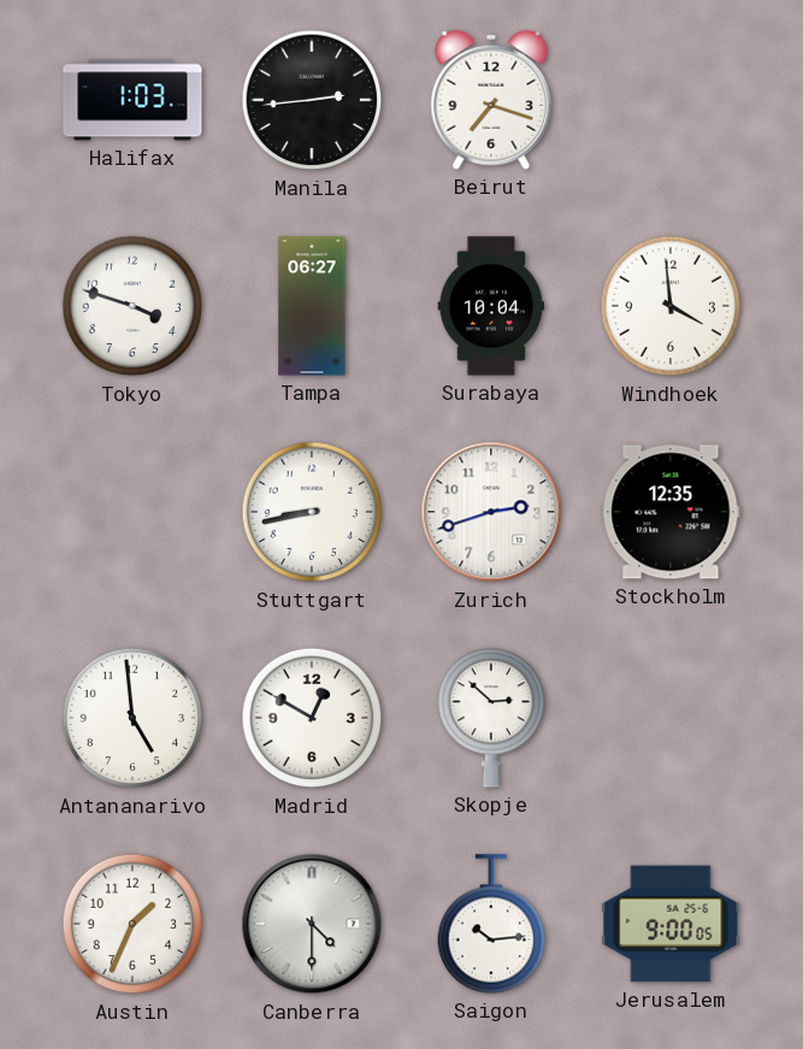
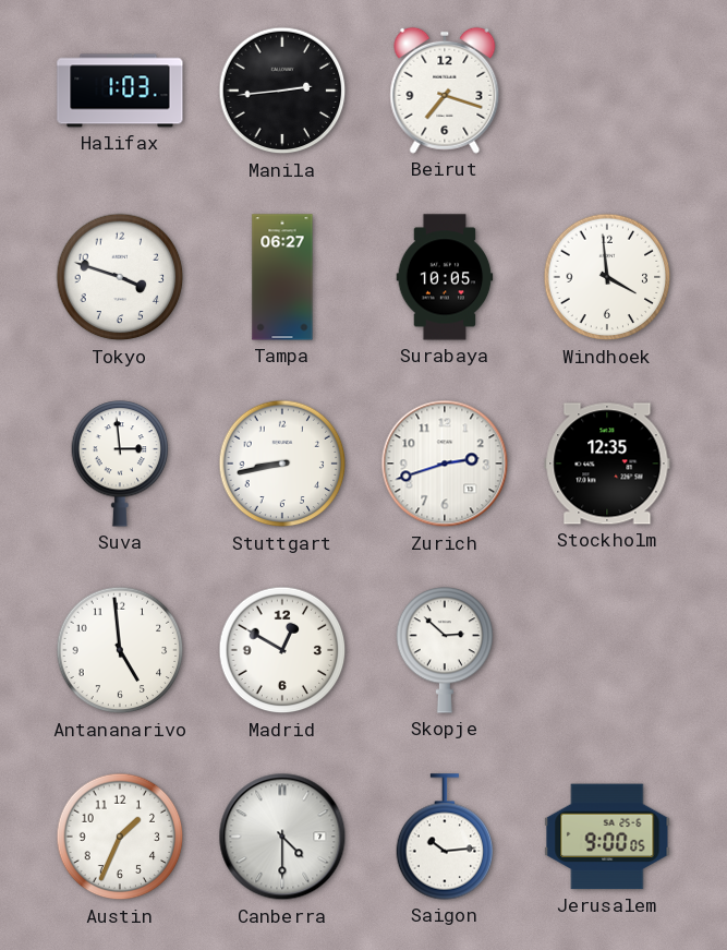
Surabaya: 10:04 -> 10:05
Suva: none -> 2:59
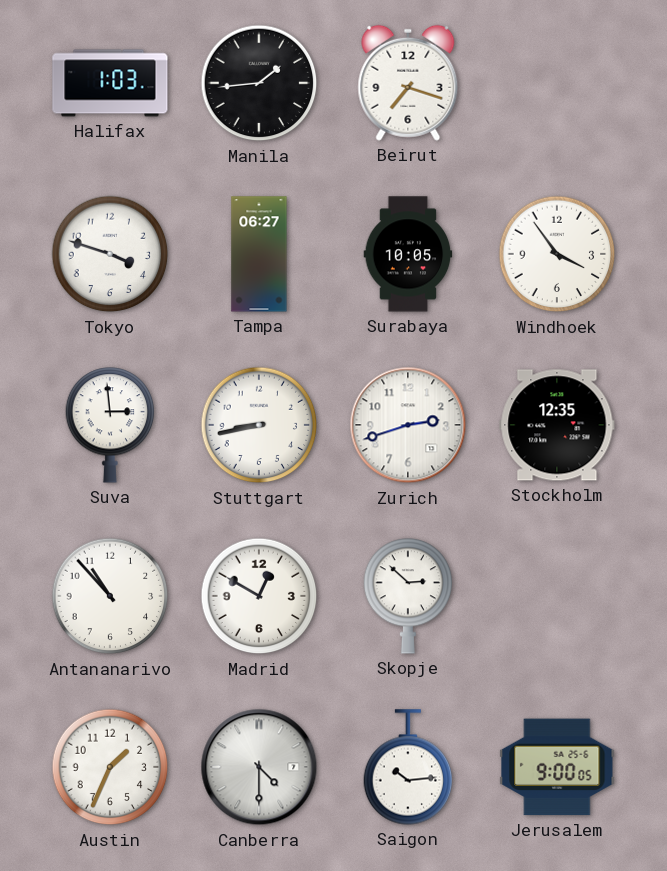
Manila: 2:44 -> 1:44
Windhoek: 3:59 -> 3:54
Antananarivo: 4:59 -> 10:53
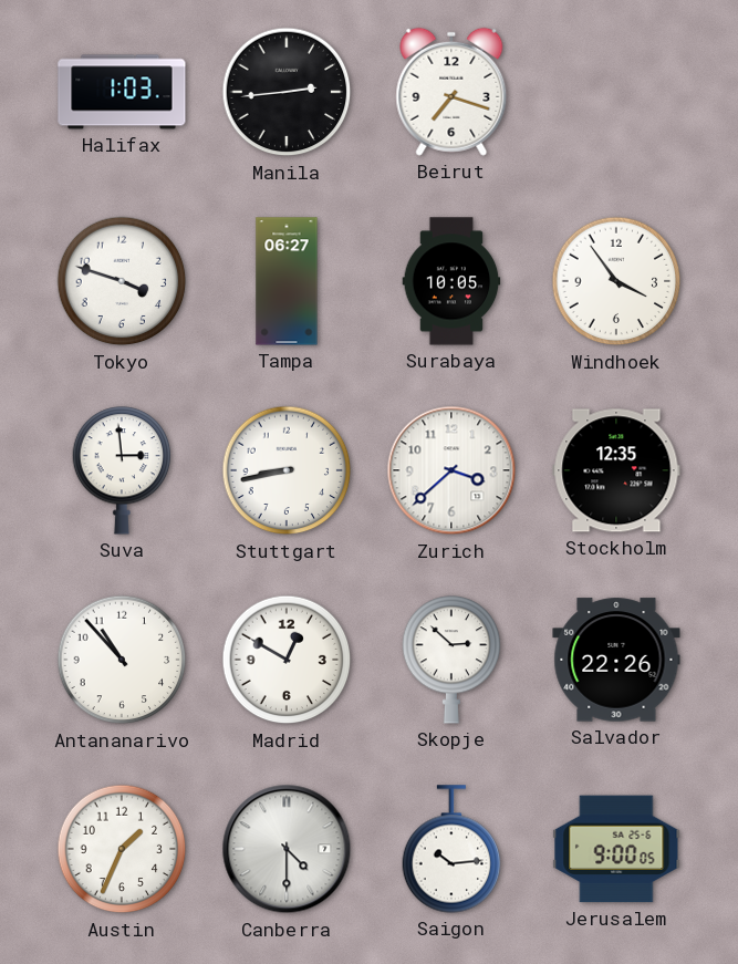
Manila: 1:44 -> 2:44
Zurich: 2:42 -> 3:38
Salvador: none -> 22:26
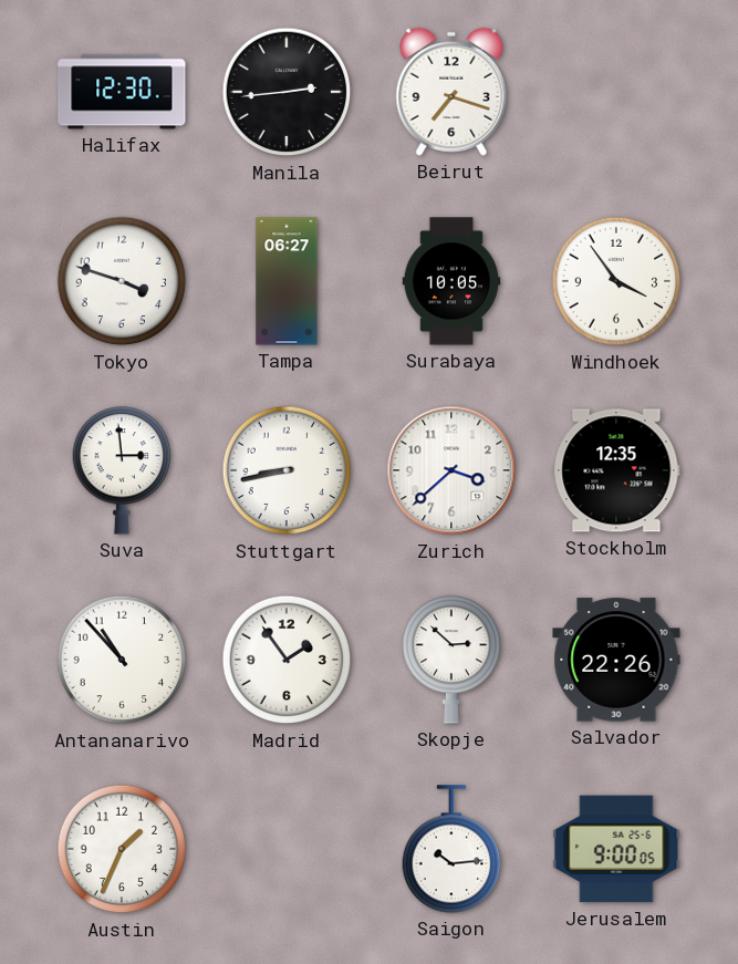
Halifax: 1:03 -> 12:30
Madrid: 12:50 -> 1:54
Canberra: 4:30 -> none
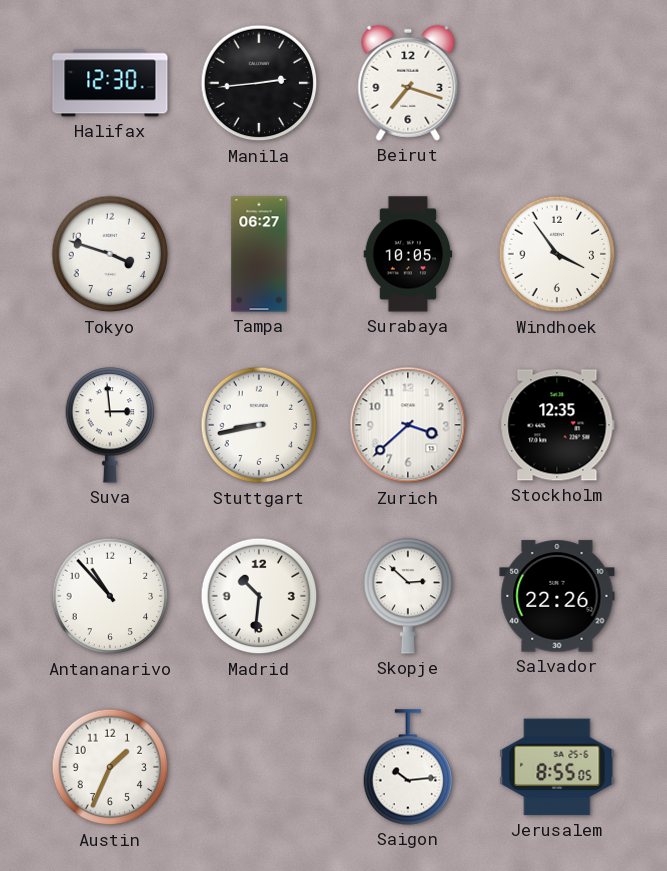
Madrid: 1:54 -> 10:31
Jerusalem: 9:00 -> 8:55
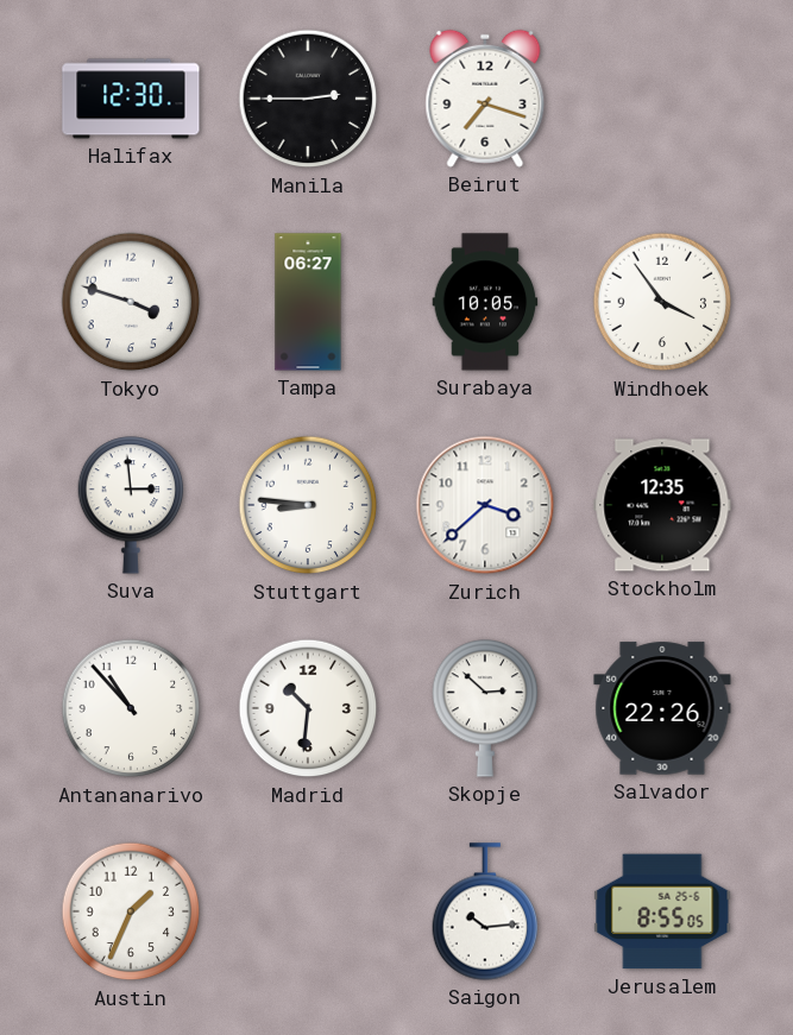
Manila: 2:44 -> 2:45
Stuttgart: 8:43 -> 8:46
